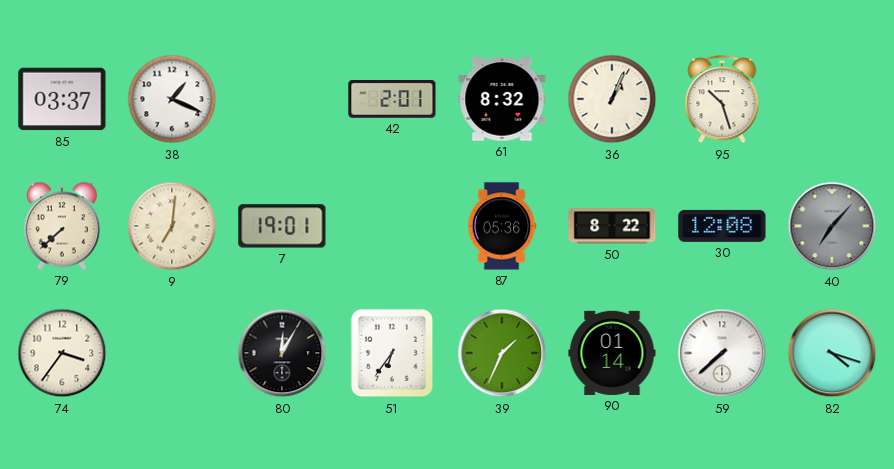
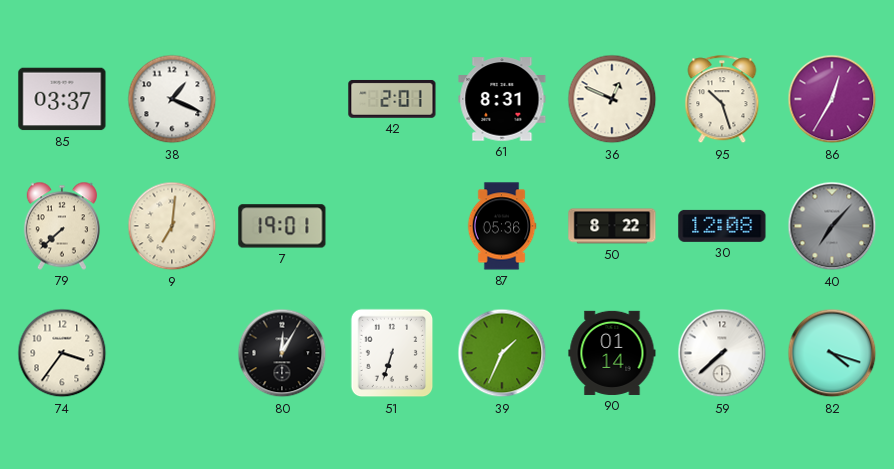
61: 8:32 -> 8:31
36: 1:04 -> 12:49
86: none -> 12:35
51: 6:36 -> 6:33
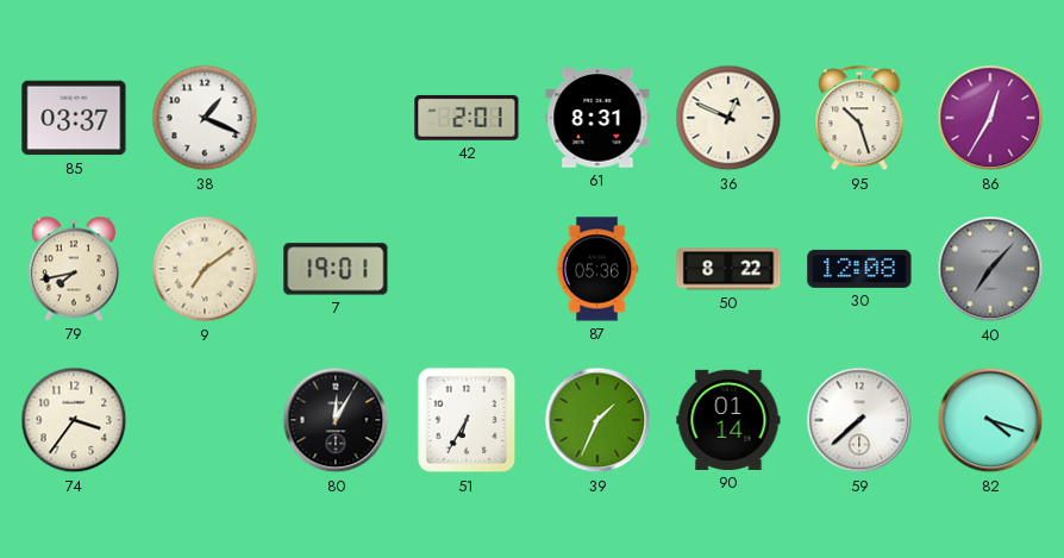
79: 7:38 -> 7:43
9: 7:01 -> 7:09
51: 6:33 -> 6:35
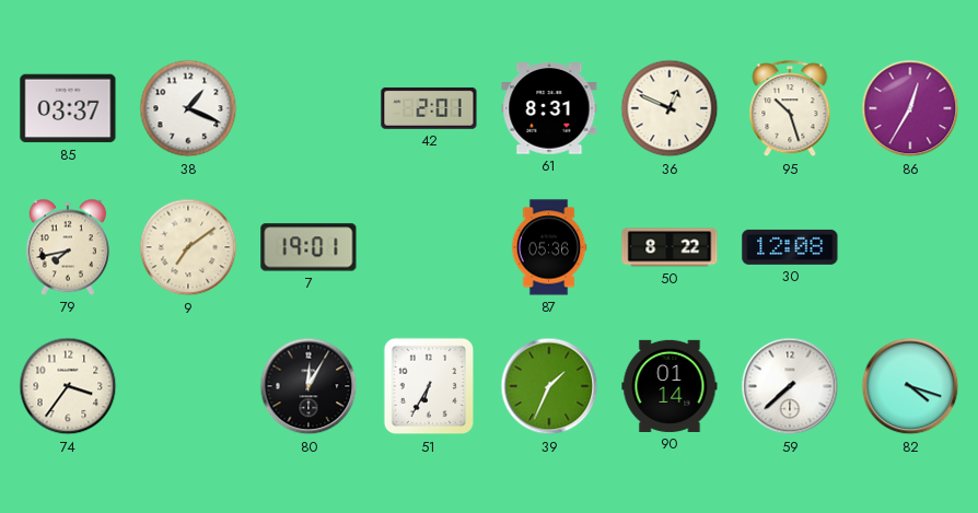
40: 7:07 -> none
